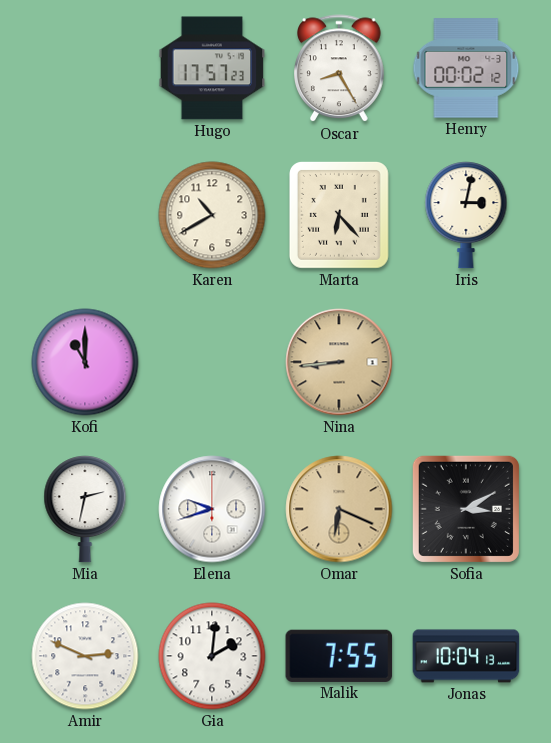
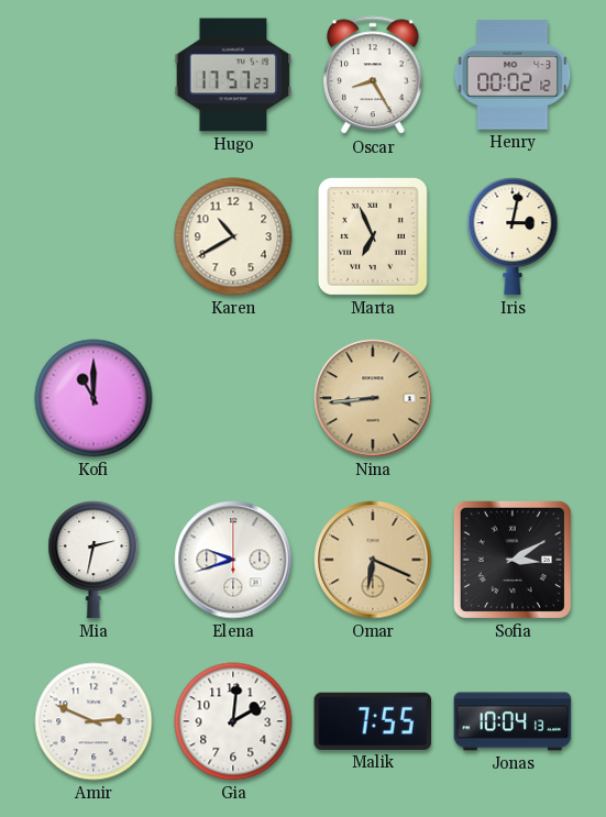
Marta: 6:23 -> 6:56
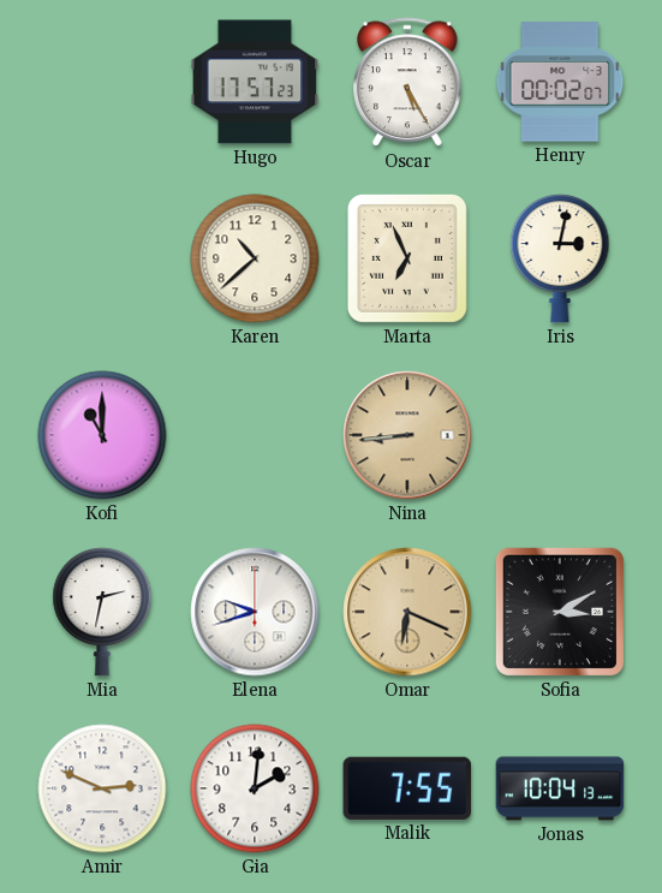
Oscar: 8:25 -> 5:25
Henry: 00:02:12 -> 00:02:07
Karen: 10:40 -> 10:38
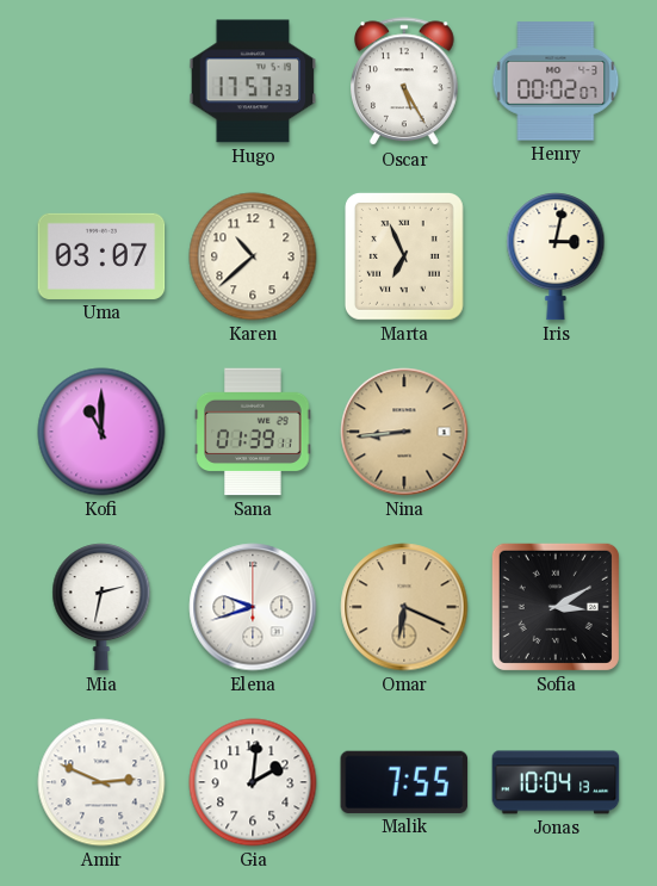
Uma: none -> 03:07
Sana: none -> 01:39
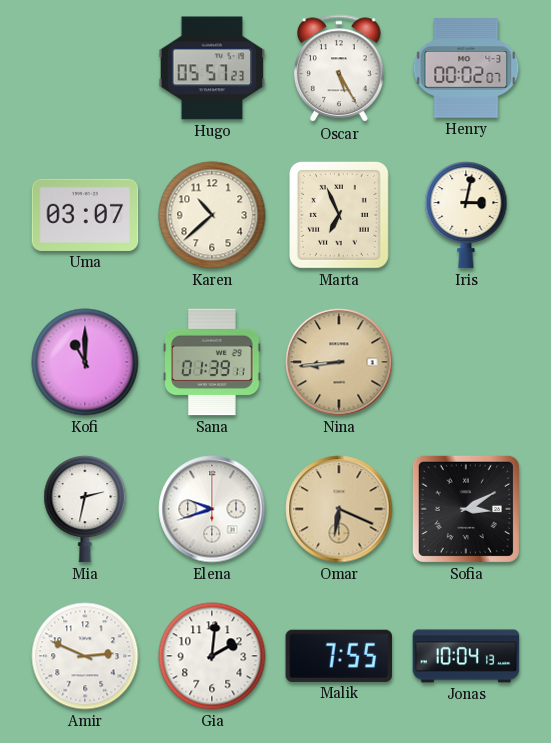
Hugo: 17:57 -> 05:57
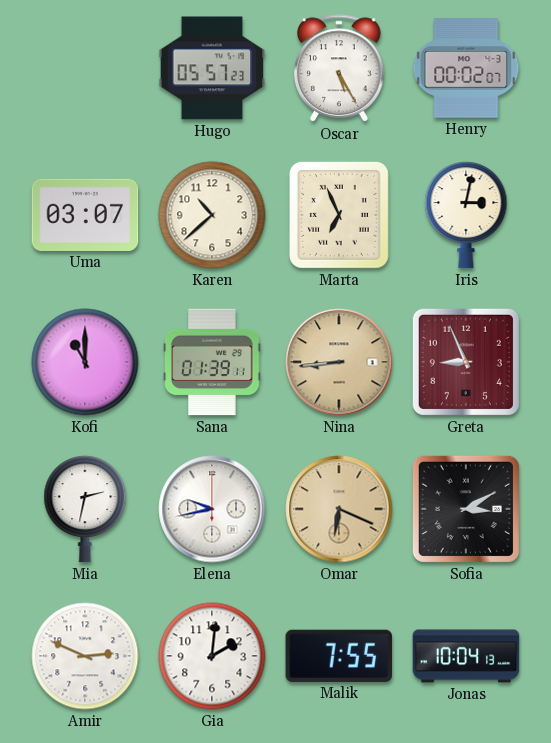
Greta: none -> 8:56
Elena: 9:42 -> 9:43
